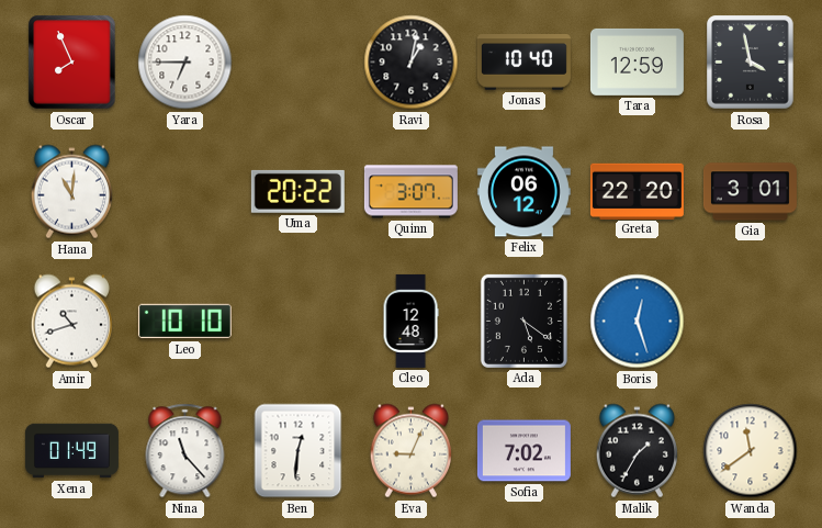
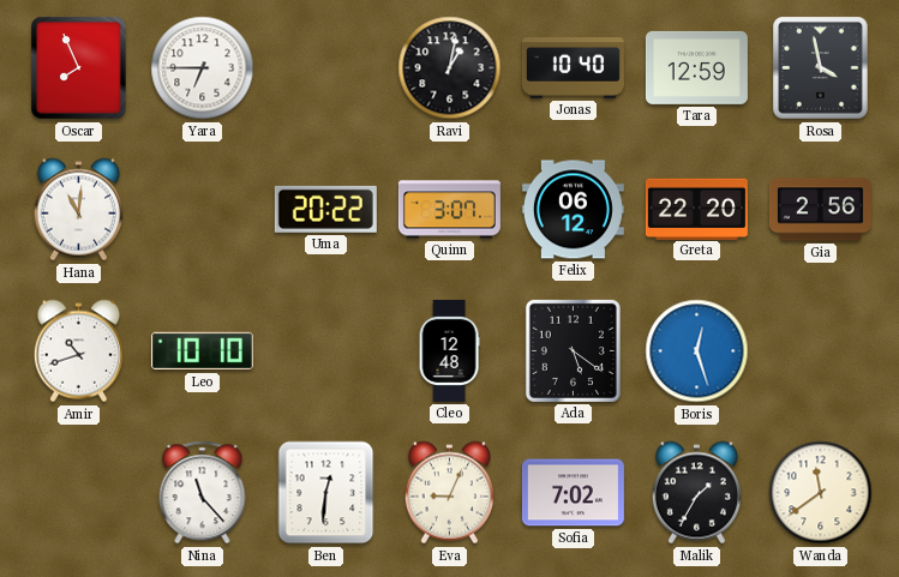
Gia: 3:01 -> 2:56
Xena: 01:49 -> none
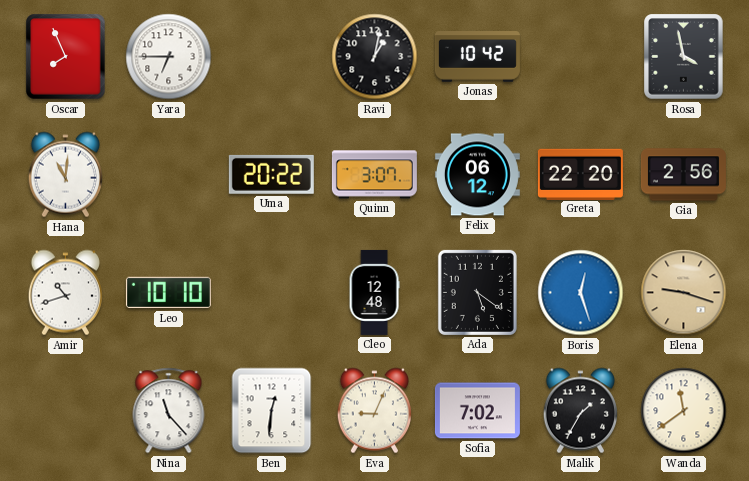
Jonas: 10:40 -> 10:42
Tara: 12:59 -> none
Elena: none -> 9:18
